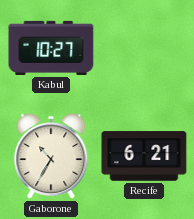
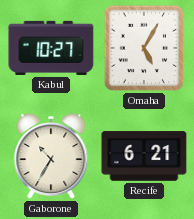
Omaha: none -> 5:05
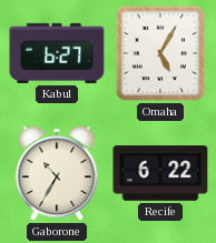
Kabul: 10:27 -> 6:27
Recife: 6:21 -> 6:22
